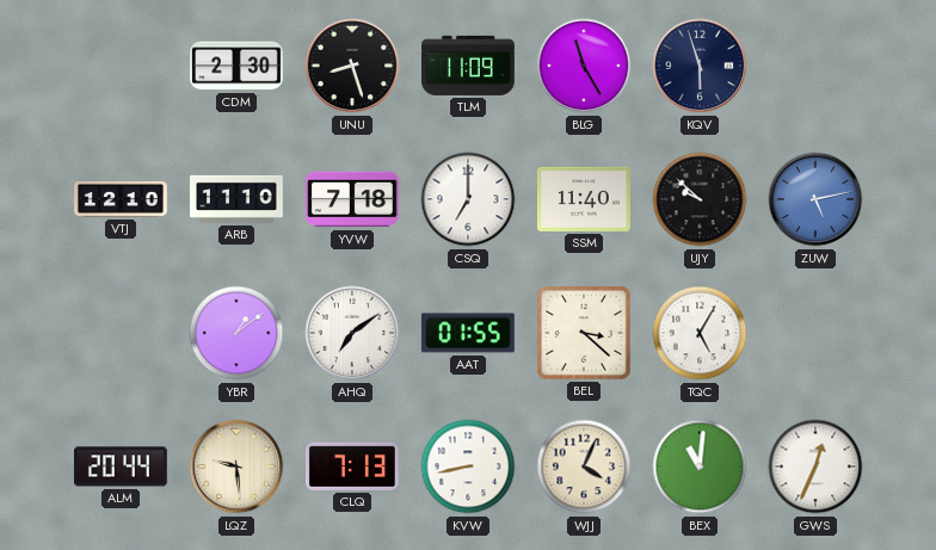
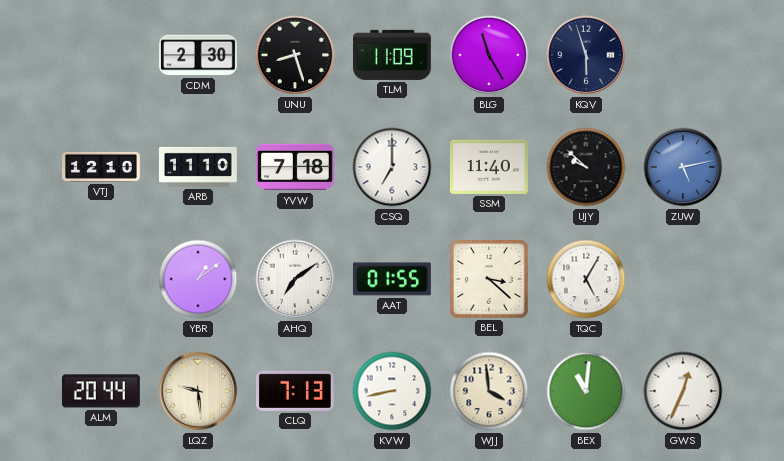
WJJ: 4:04 -> 3:59
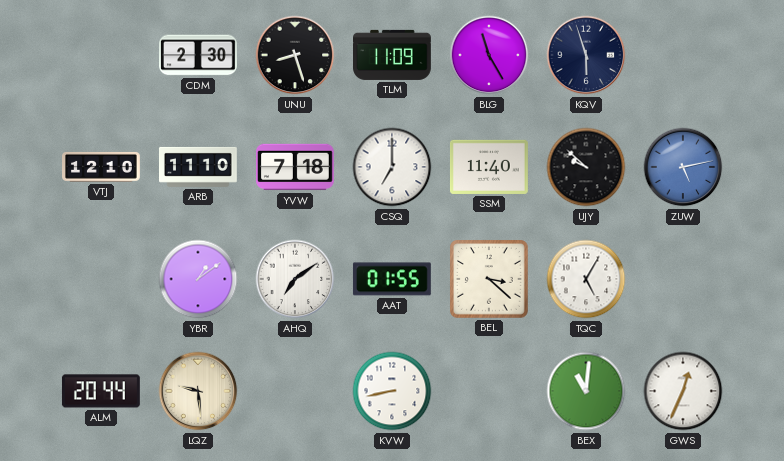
CLQ: 7:13 -> none
WJJ: 3:59 -> none
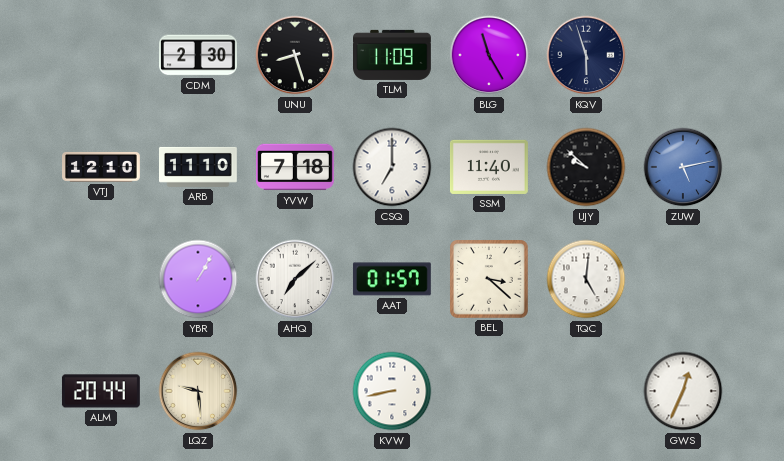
YBR: 1:09 -> 1:05
AHQ: 7:09 -> 7:08
AAT: 01:55 -> 01:57
TQC: 5:05 -> 5:01
BEX: 11:01 -> none
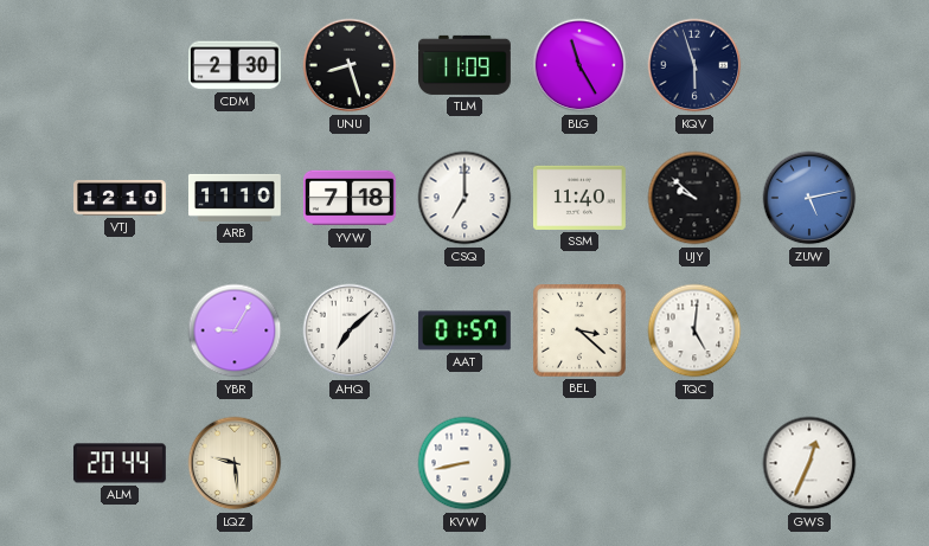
YBR: 1:05 -> 9:05
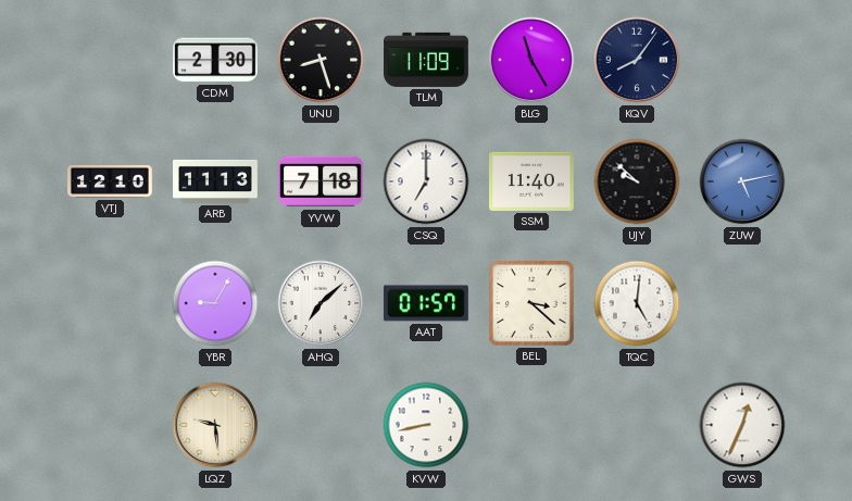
KQV: 5:57 -> 8:06
ARB: 11:10 -> 11:13
ALM: 20:44 -> none
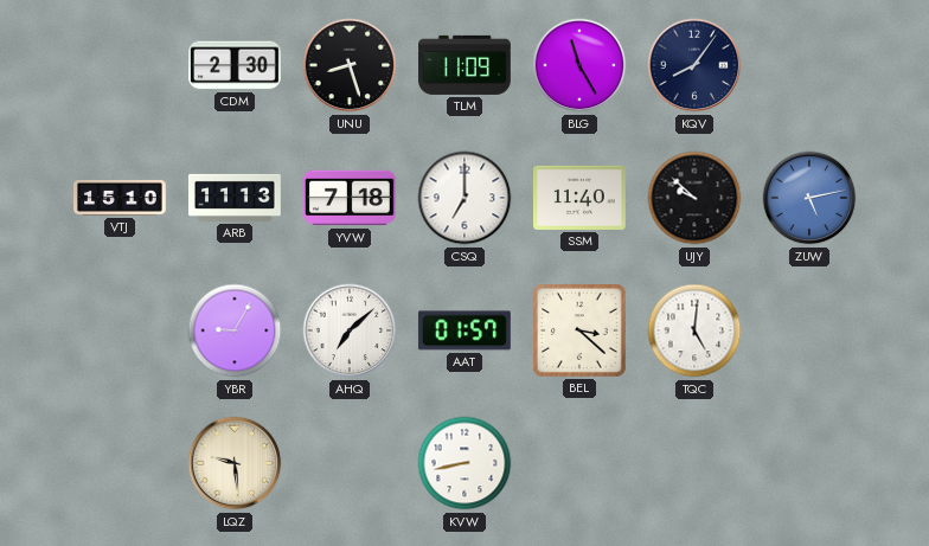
VTJ: 12:10 -> 15:10
GWS: 12:34 -> none
